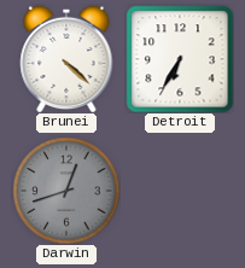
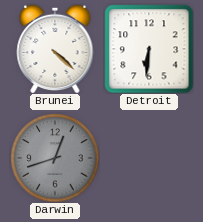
Detroit: 6:35 -> 6:31
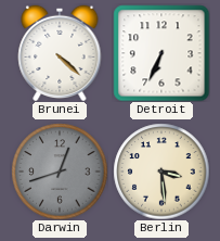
Detroit: 6:31 -> 6:34
Berlin: none -> 3:29
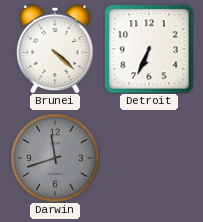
Darwin: 12:42 -> 11:42
Berlin: 3:29 -> none
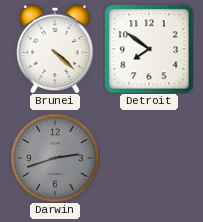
Detroit: 6:34 -> 7:51
Darwin: 11:42 -> 2:42
